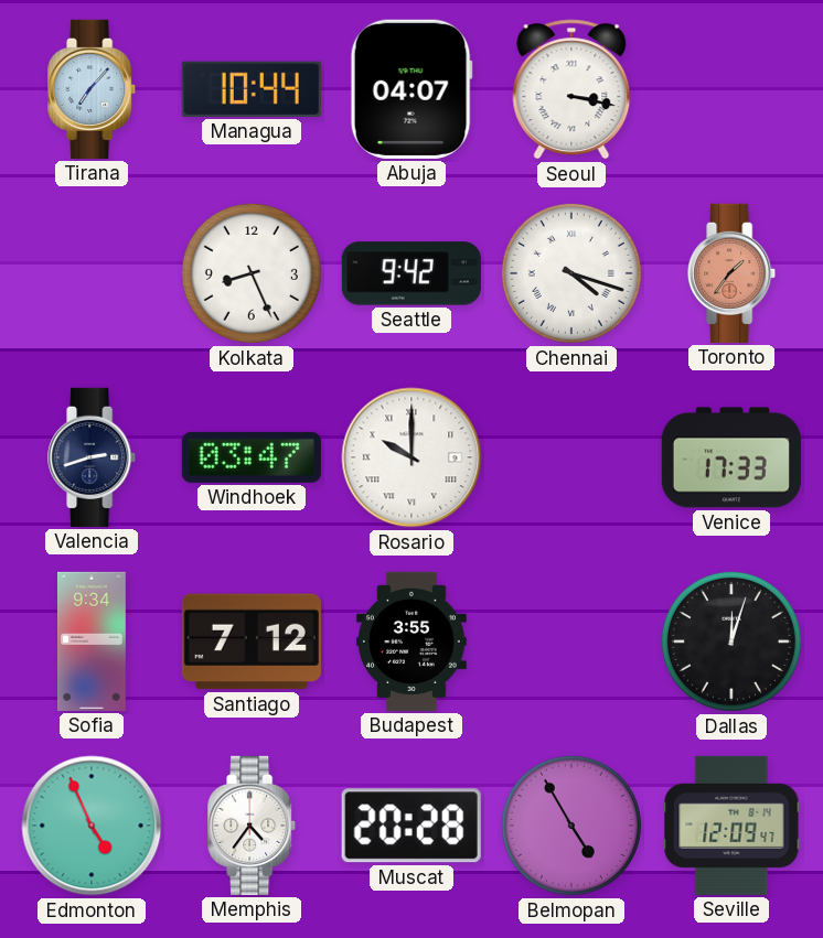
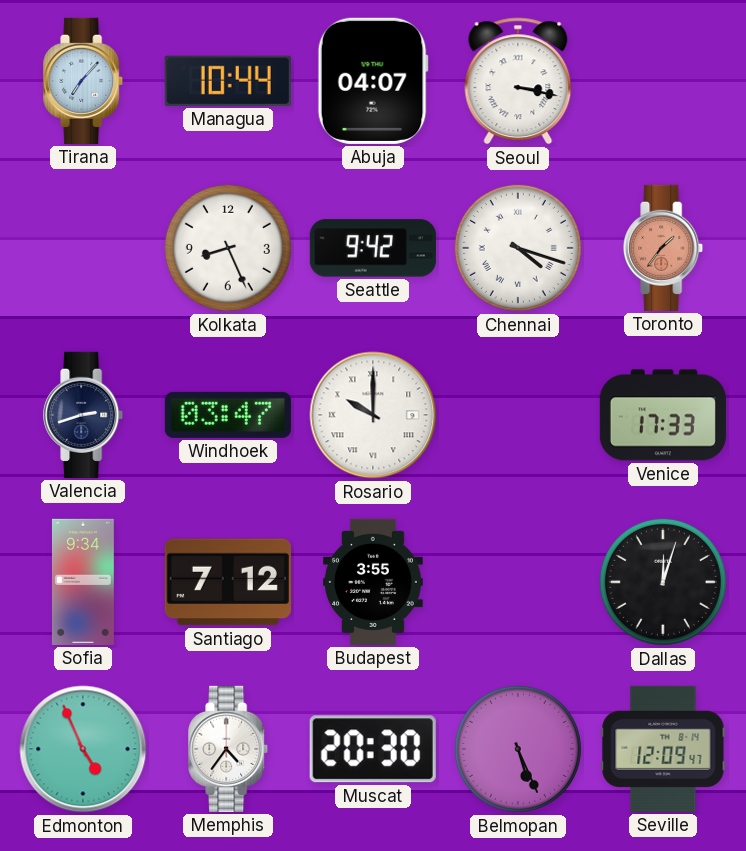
Muscat: 20:28 -> 20:30
Belmopan: 4:55 -> 5:26
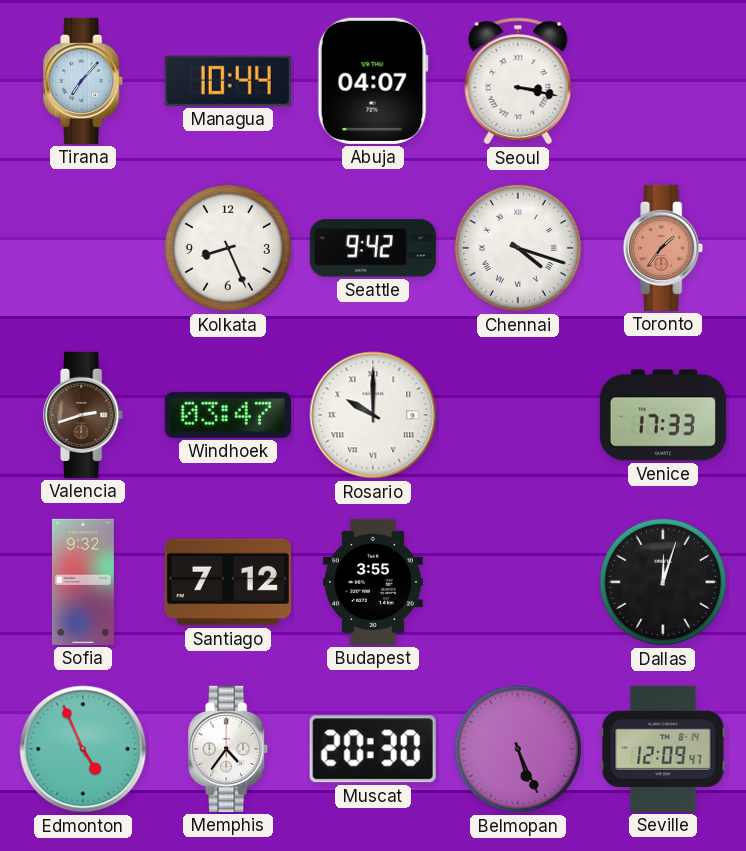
Valencia dial: navy -> brown
Sofia: 9:34 -> 9:32
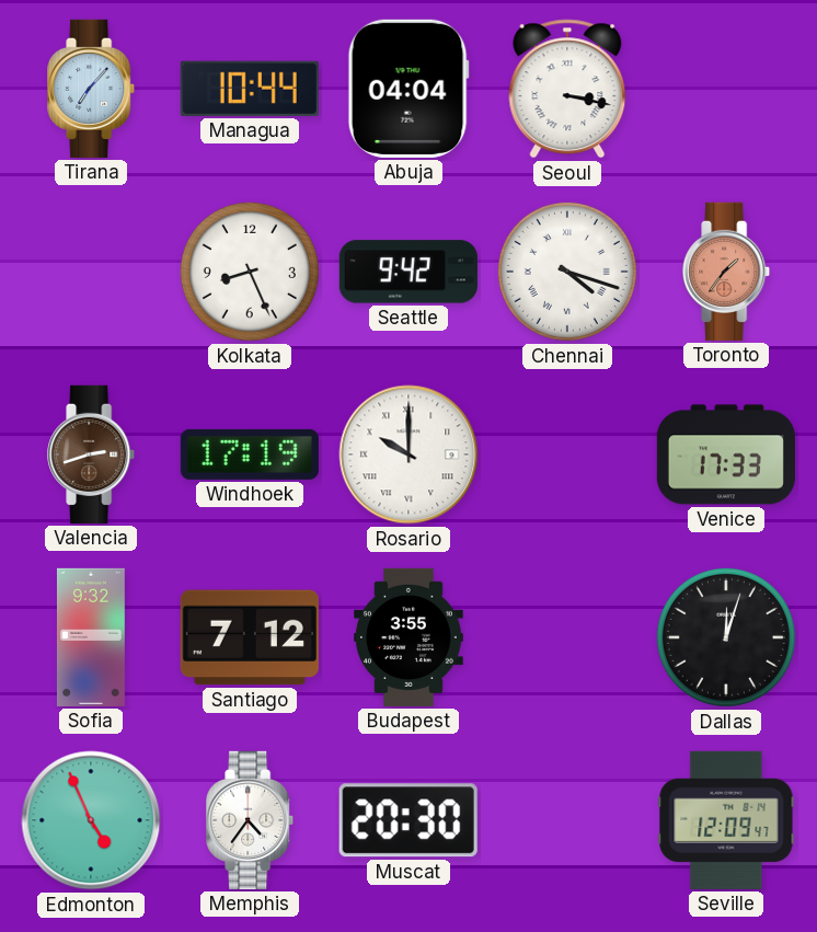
Abuja: 04:07 -> 04:04
Windhoek: 03:47 -> 17:19
Belmopan: 5:26 -> none
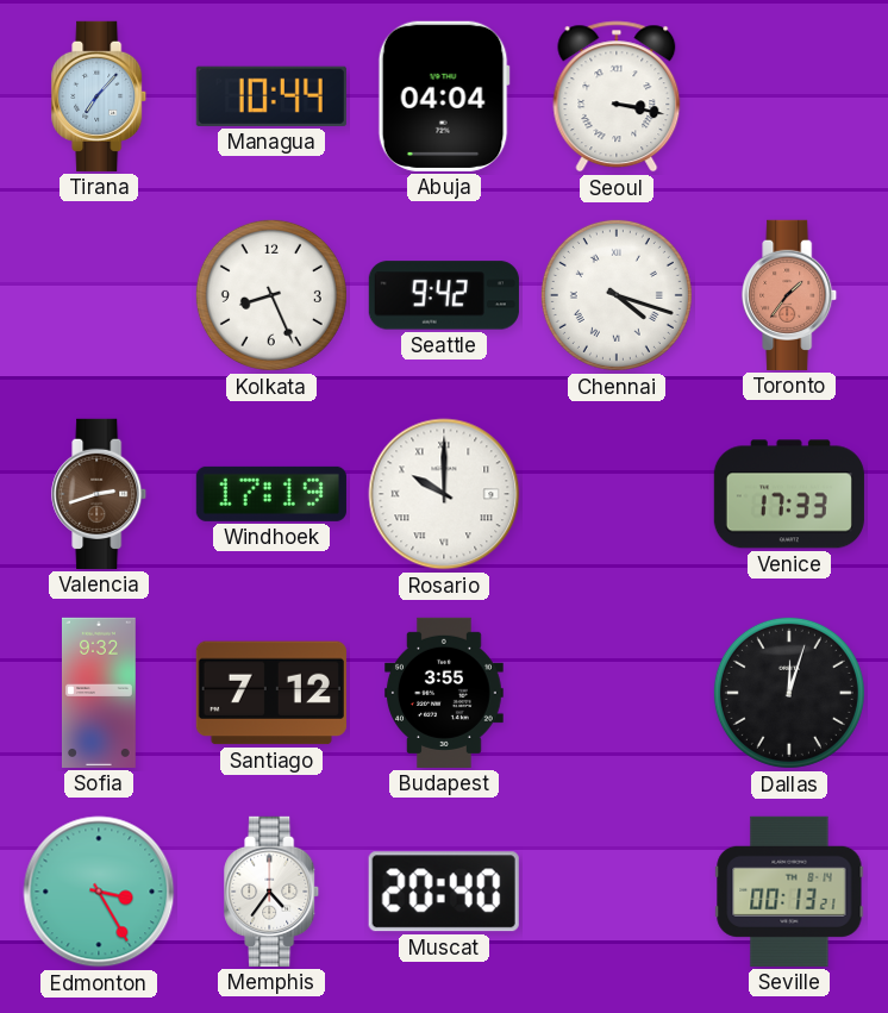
Edmonton: 4:56 -> 3:25
Muscat: 20:30 -> 20:40
Seville: 12:09 -> 00:13
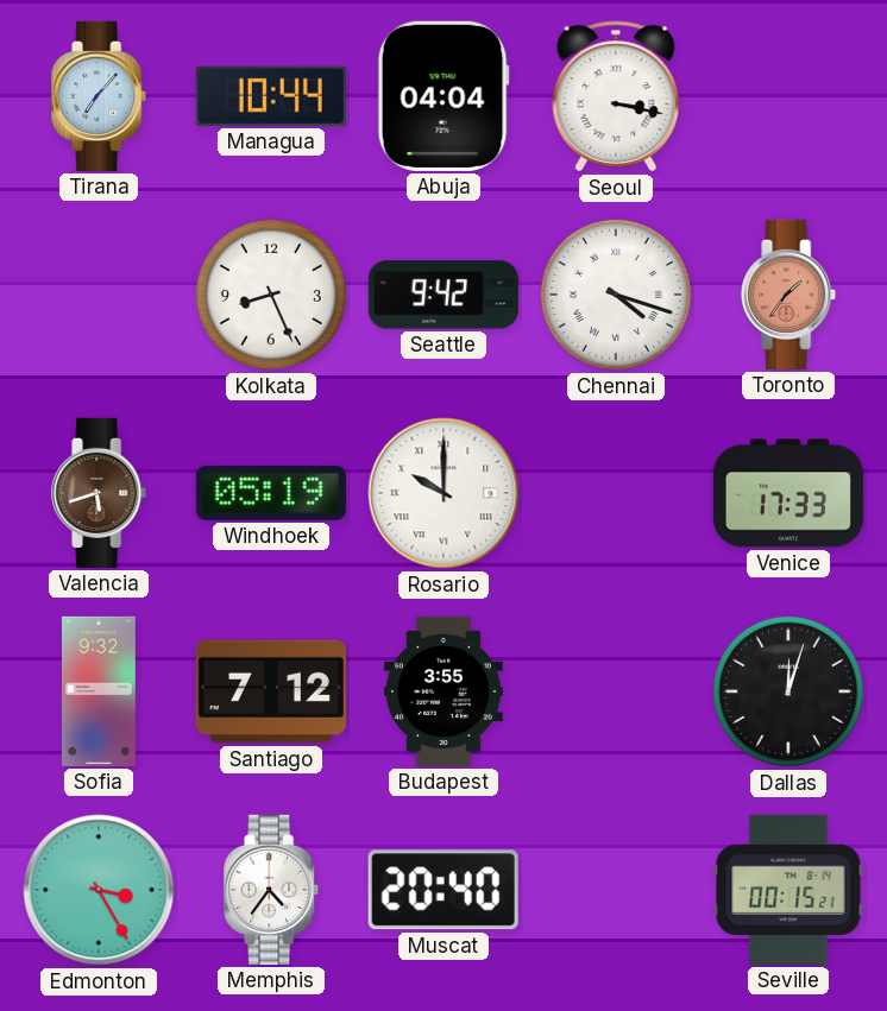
Valencia: 2:42 -> 5:42
Windhoek: 17:19 -> 05:19
Seville: 00:13 -> 00:15
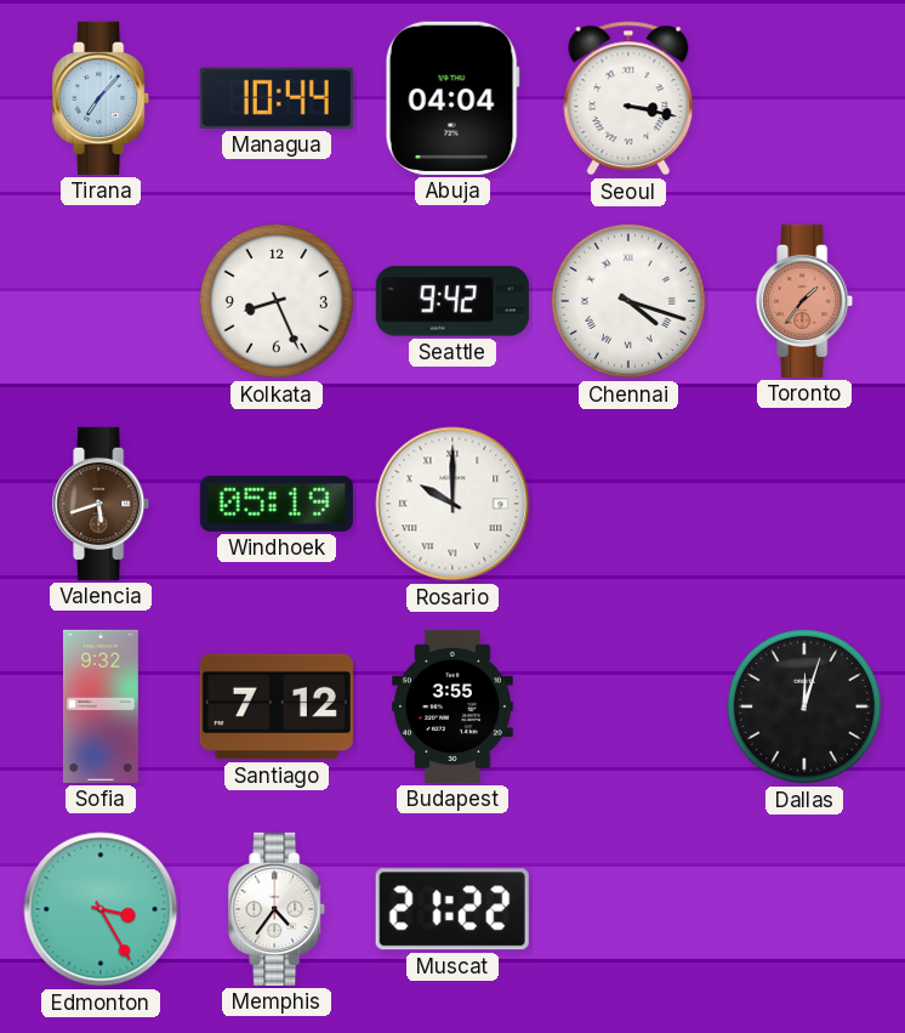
Venice: 17:33 -> none
Muscat: 20:40 -> 21:22
Seville: 00:15 -> none
